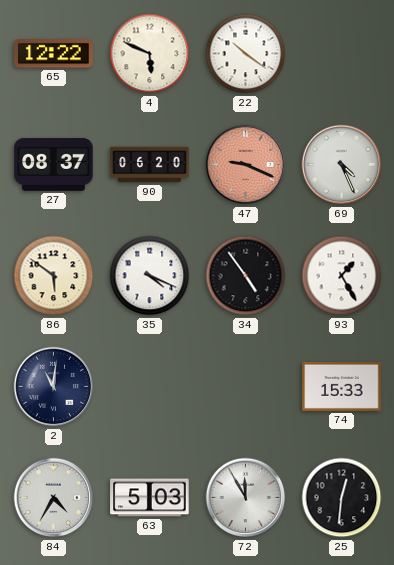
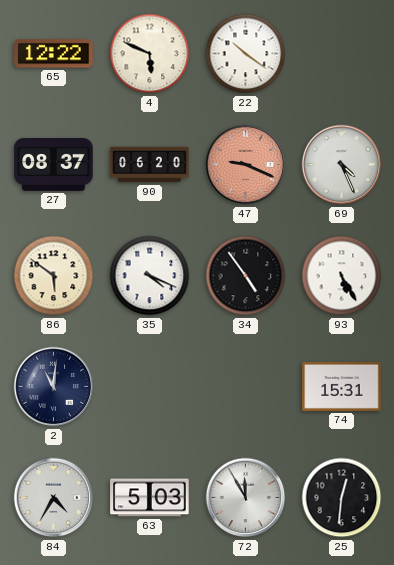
93: 1:25 -> 5:25
74: 15:33 -> 15:31
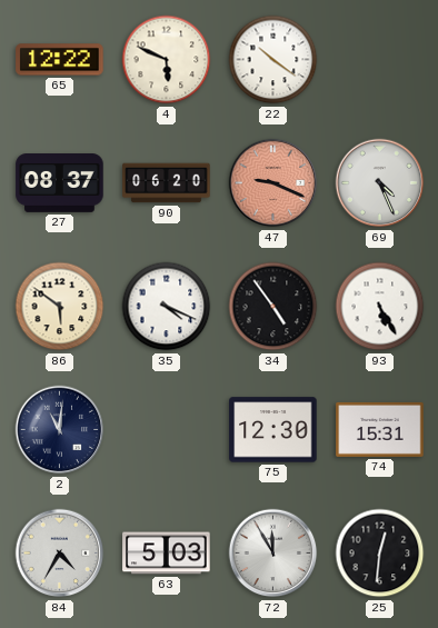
75: none -> 12:30
